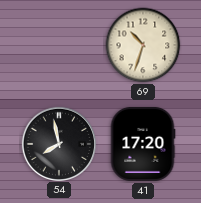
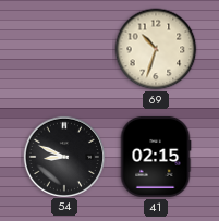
54: 7:58 -> 8:49
41: 17:20 -> 02:15
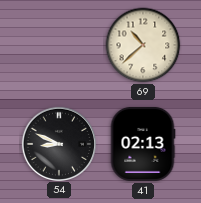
69: 10:33 -> 10:38
41: 02:15 -> 02:13
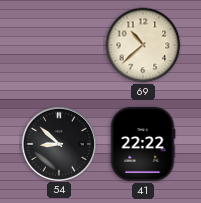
54: 8:49 -> 8:52
41: 02:13 -> 22:22
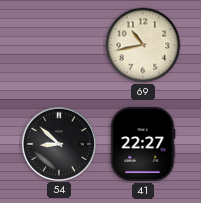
69: 10:38 -> 10:43
41: 22:22 -> 22:27
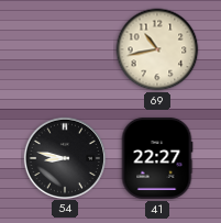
54: 8:52 -> 8:47
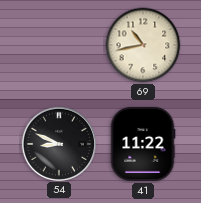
54: 8:47 -> 8:49
41: 22:27 -> 11:22
